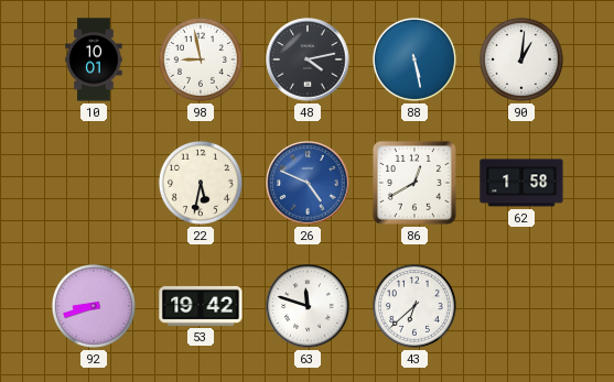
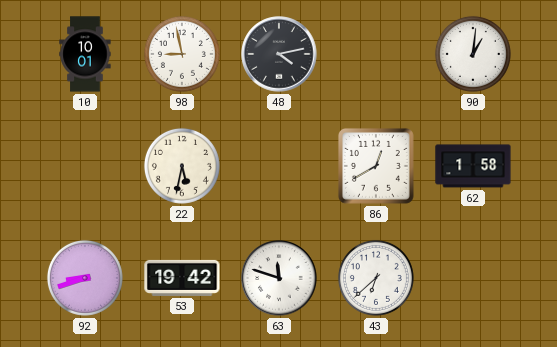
88: 5:28 -> none
26: 4:49 -> none
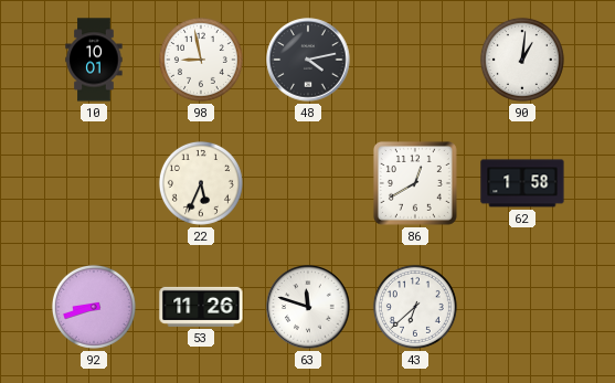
22: 5:32 -> 5:34
53: 19:42 -> 11:26
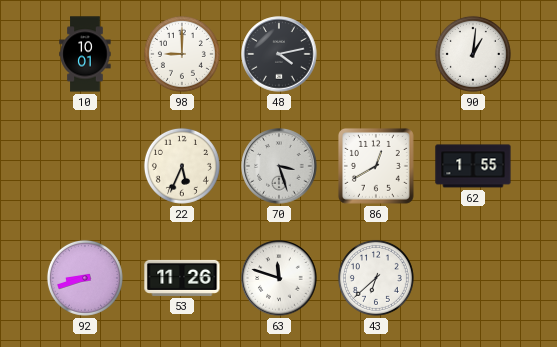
98: 8:58 -> 9:00
70: none -> 3:27
62: 1:58 -> 1:55
